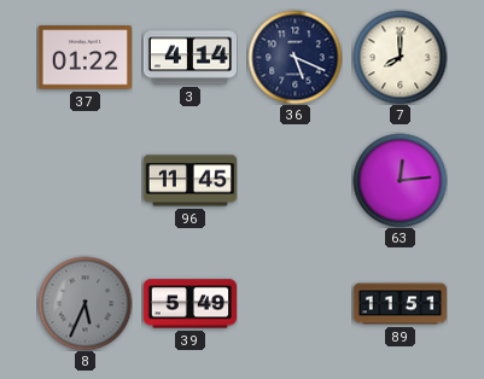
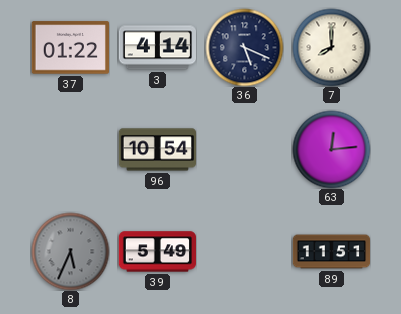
96: 11:45 -> 10:54
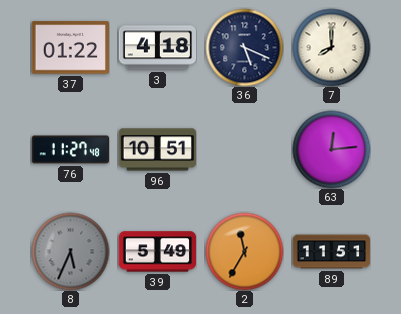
3: 4:14 -> 4:18
76: none -> 11:27
96: 10:54 -> 10:51
2: none -> 11:35
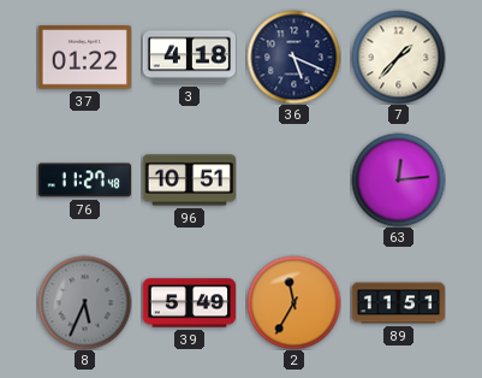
7: 8:00 -> 1:37
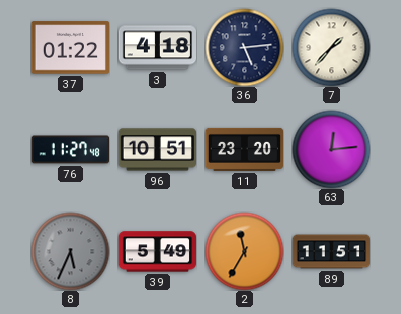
36: 5:19 -> 5:14
11: none -> 23:20
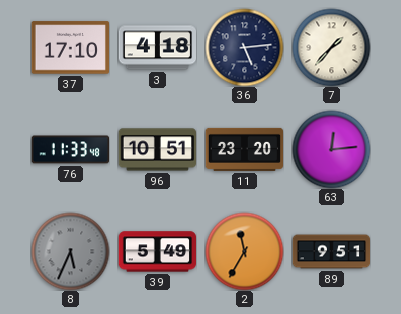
37: 01:22 -> 17:10
76: 11:27 -> 11:33
89: 11:51 -> 9:51
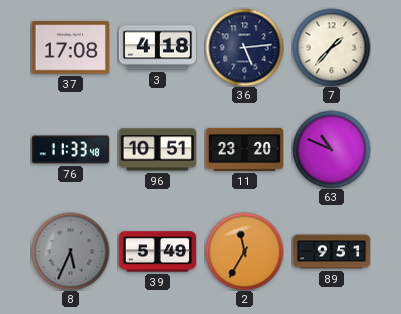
37: 17:10 -> 17:08
63: 12:14 -> 10:49
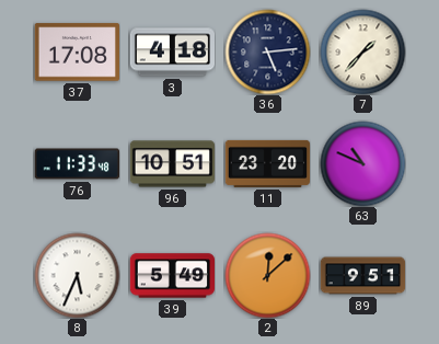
8 dial: grey -> white
2: 11:35 -> 12:08
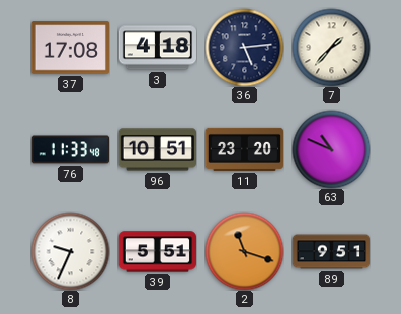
8: 5:34 -> 9:34
39: 5:49 -> 5:51
2: 12:08 -> 11:18
